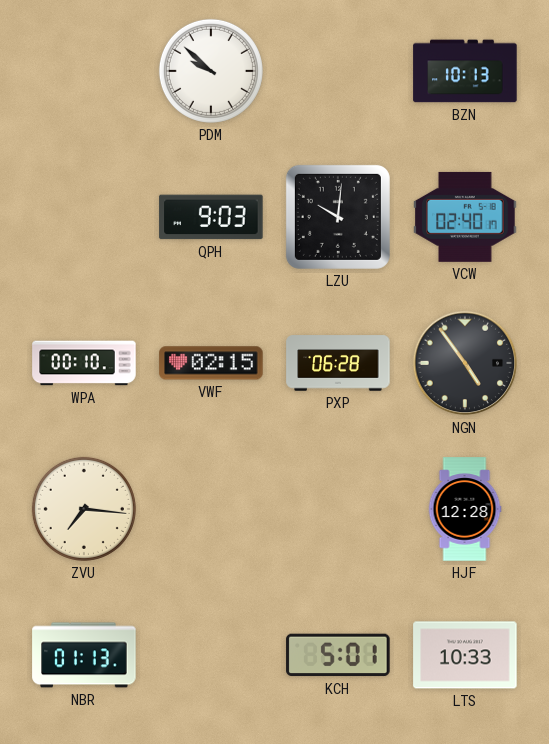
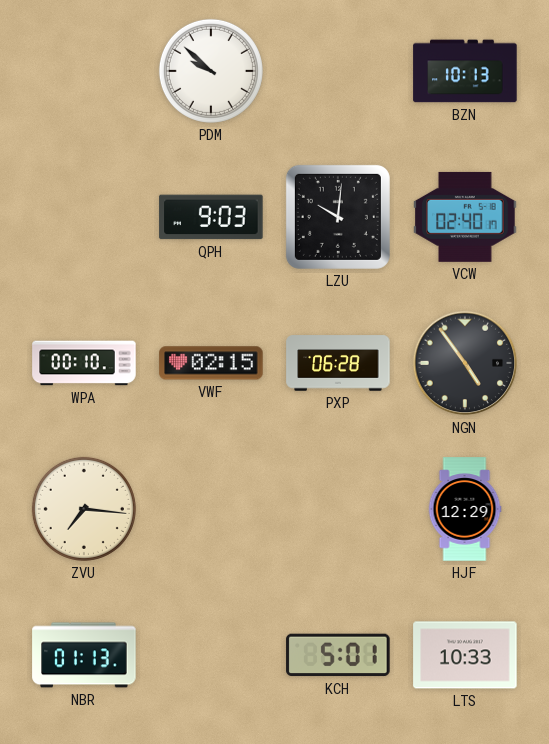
HJF: 12:28 -> 12:29
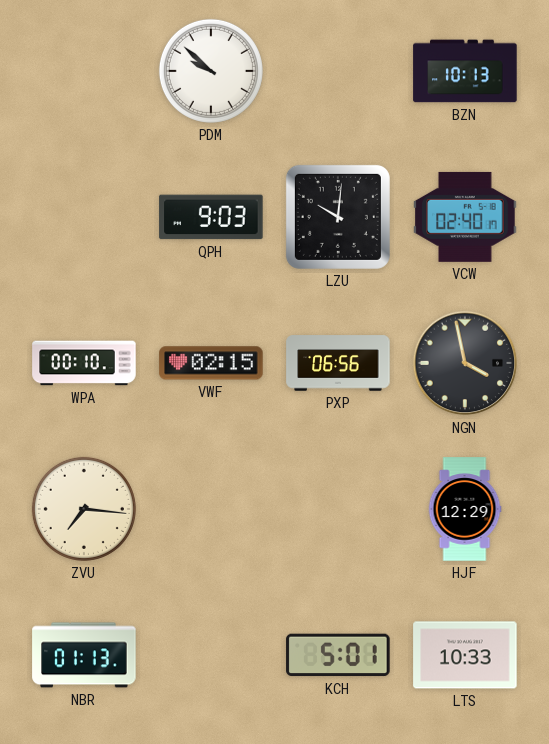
PXP: 06:28 -> 06:56
NGN: 4:54 -> 3:58
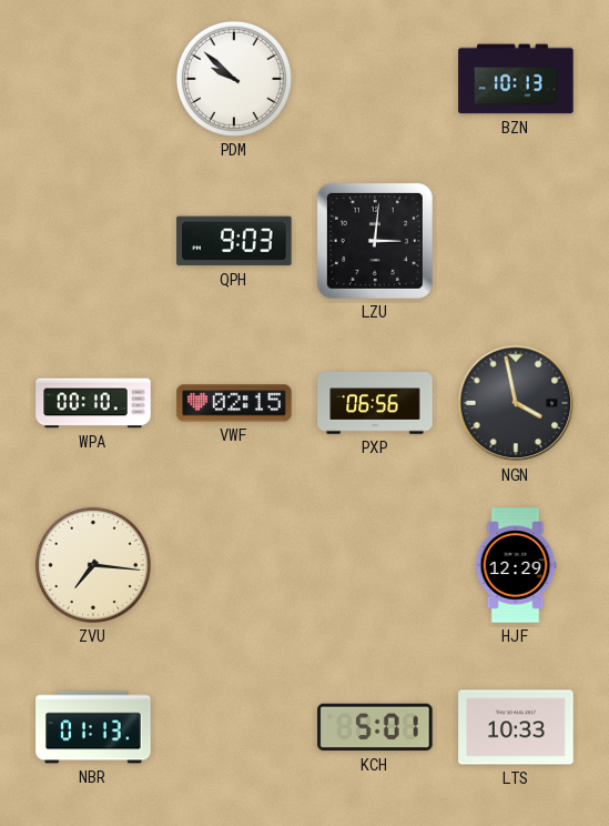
LZU: 10:01 -> 3:01
VCW: 02:40 -> none
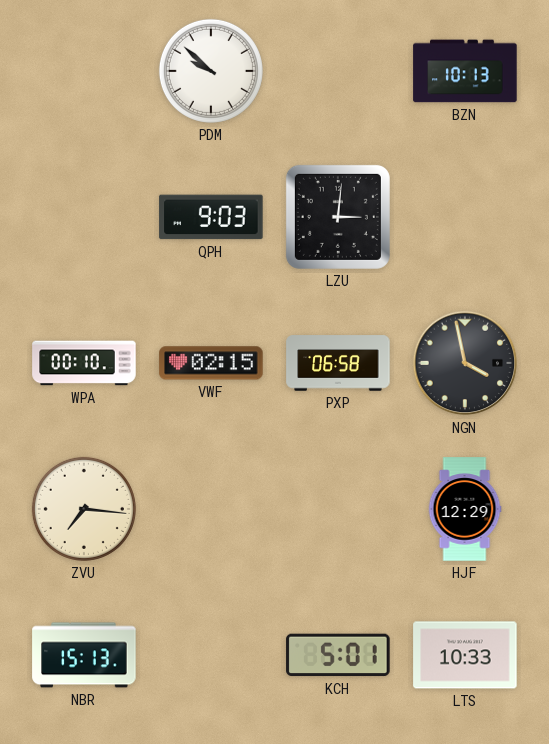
PXP: 06:56 -> 06:58
NBR: 01:13 -> 15:13
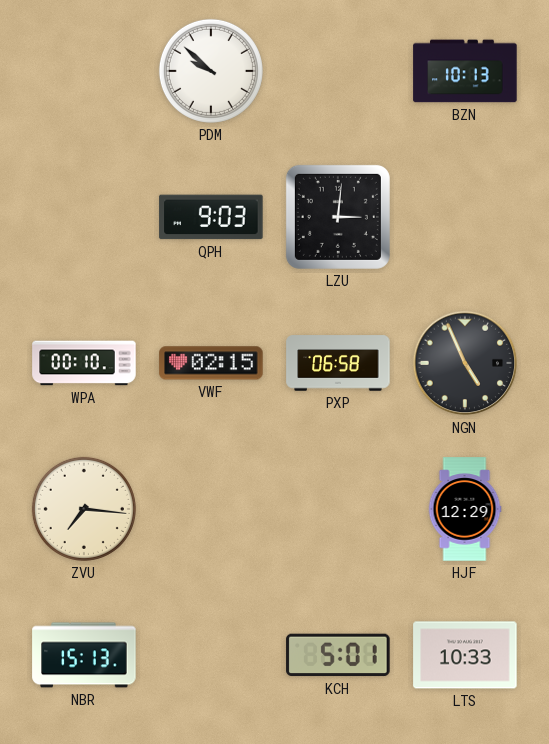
NGN: 3:58 -> 4:56
